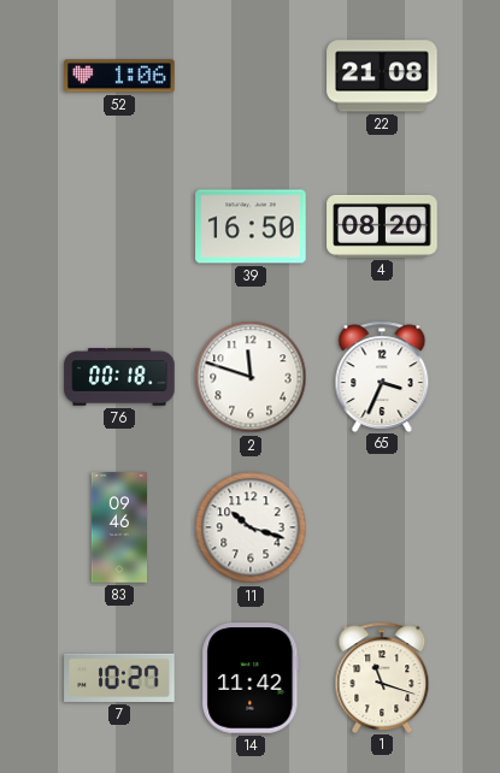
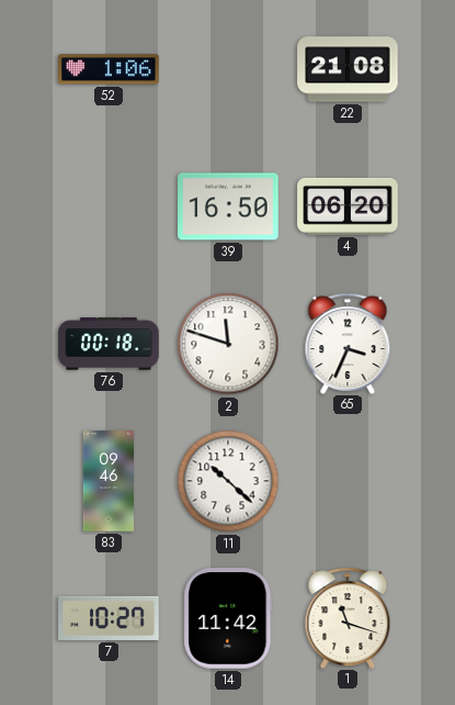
4: 08:20 -> 06:20
11: 10:18 -> 10:22
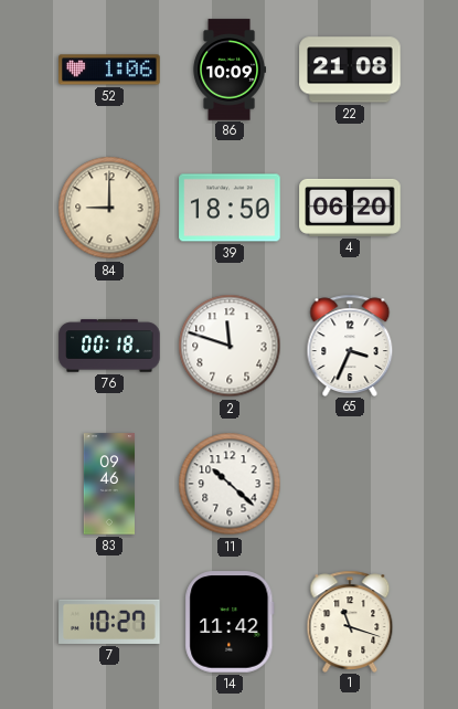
86: none -> 10:09
84: none -> 9:00
39: 16:50 -> 18:50
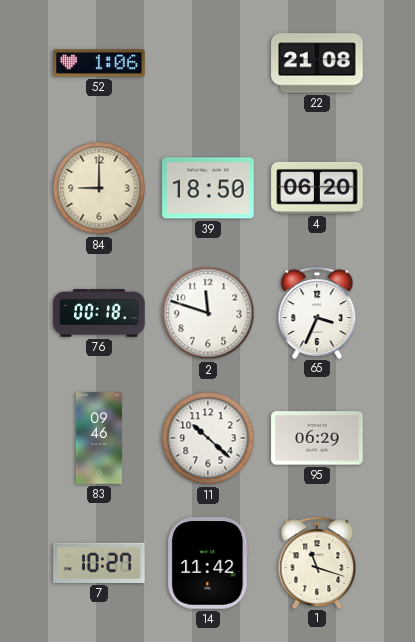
86: 10:09 -> none
95: none -> 06:29
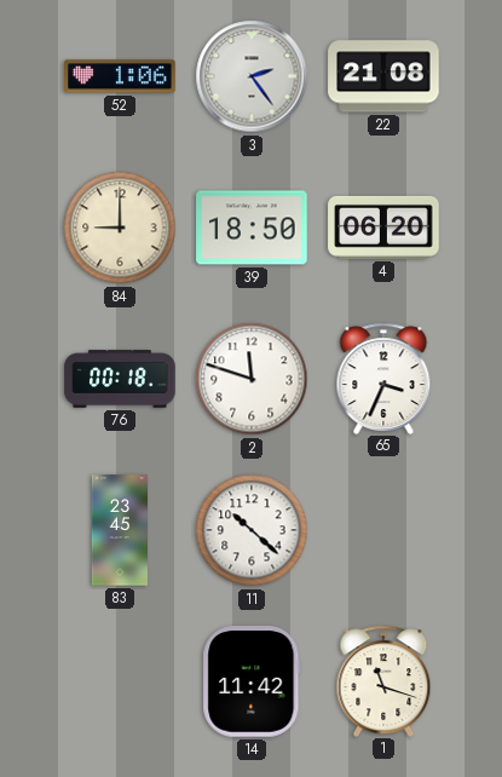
3: none -> 2:24
83: 09:46 -> 23:45
95: 06:29 -> none
7: 10:27 -> none
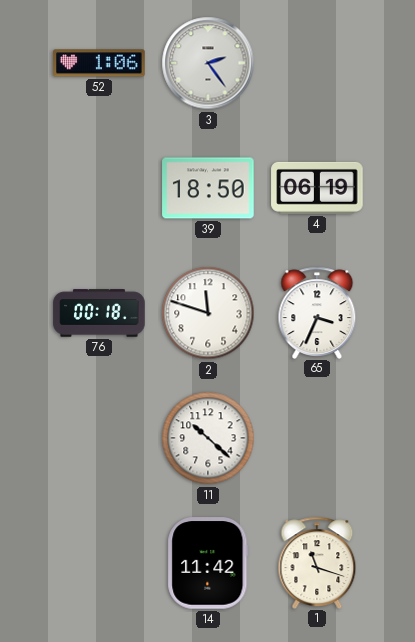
22: 21:08 -> none
84: 9:00 -> none
4: 06:20 -> 06:19
83: 23:45 -> none
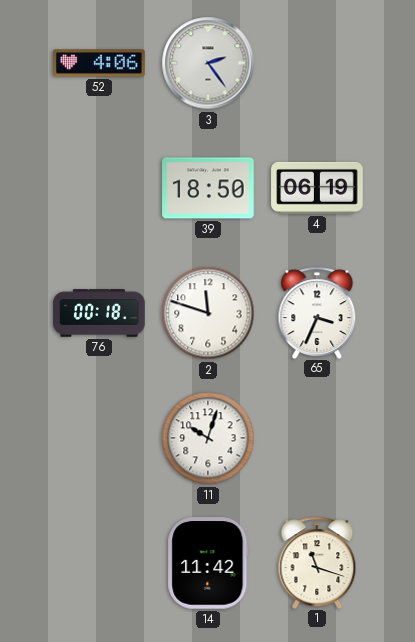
52: 1:06 -> 4:06
11: 10:22 -> 10:03
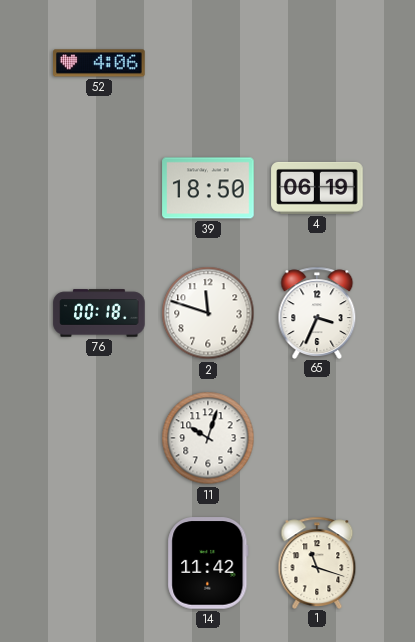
3: 2:24 -> none
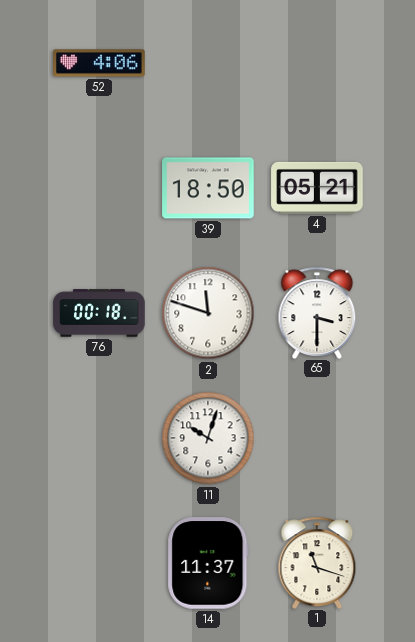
4: 06:19 -> 05:21
65: 3:34 -> 3:30
14: 11:42 -> 11:37
